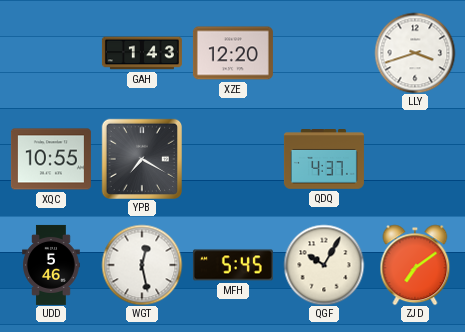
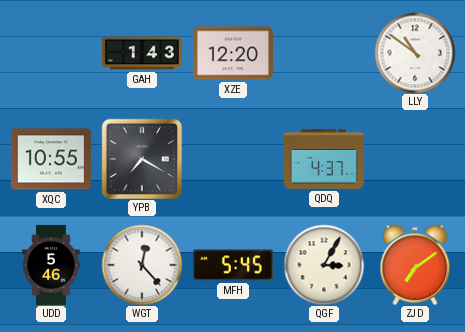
LLY: 3:42 -> 10:51
WGT: 12:28 -> 12:23
QGF: 10:05 -> 3:05
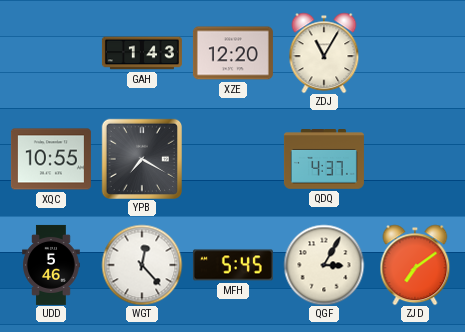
ZDJ: none -> 11:05
LLY: 10:51 -> none
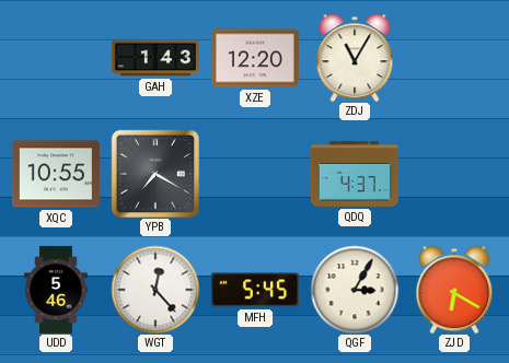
ZJD: 7:09 -> 6:20
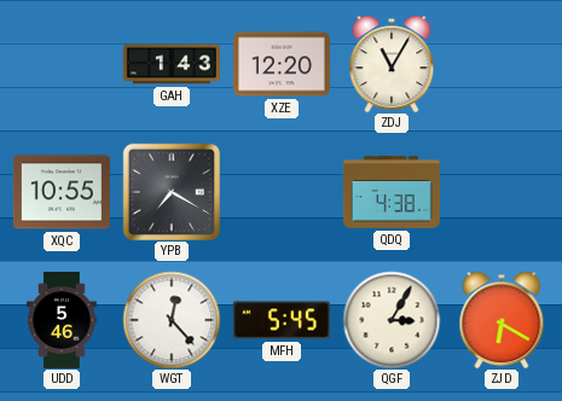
QDQ: 4:37 -> 4:38
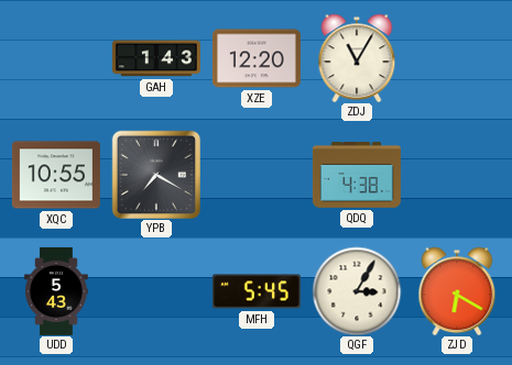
UDD: 5:46 -> 5:43
WGT: 12:23 -> none
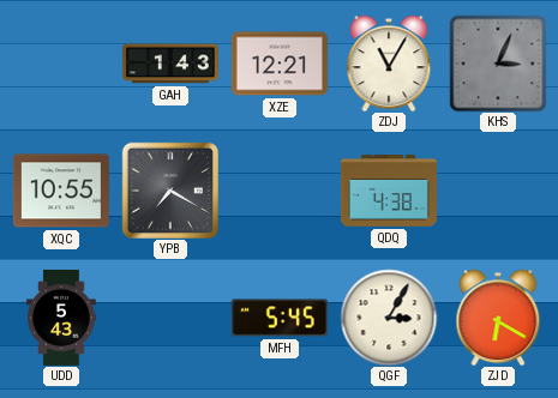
XZE: 12:20 -> 12:21
KHS: none -> 3:04
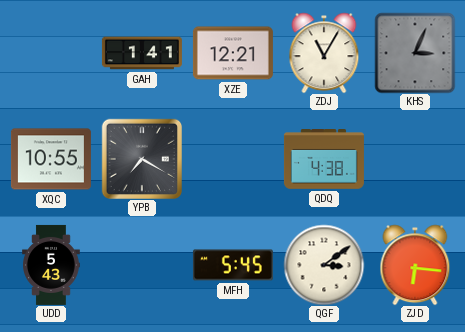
GAH: 1:43 -> 1:41
QGF: 3:05 -> 3:09
ZJD: 6:20 -> 6:16
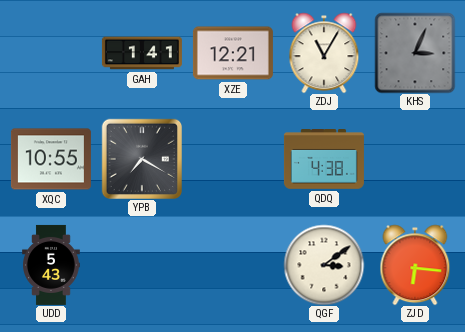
MFH: 5:45 -> none
